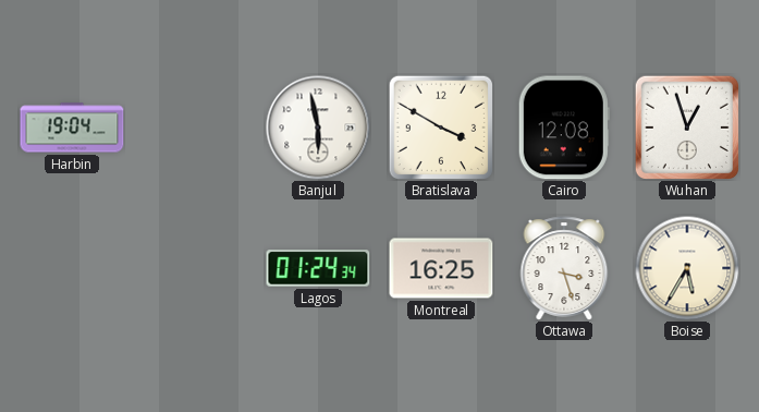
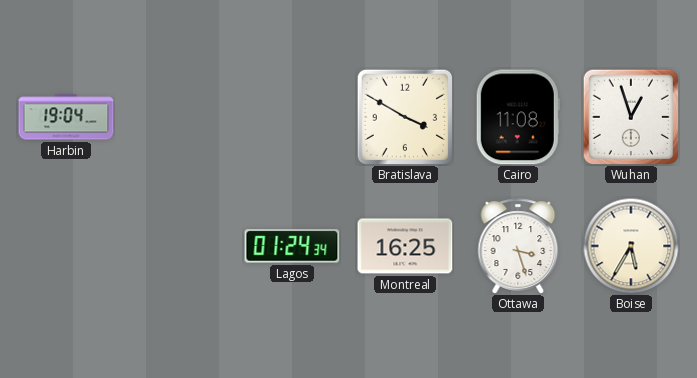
Banjul: 5:58 -> none
Cairo: 12:08 -> 11:08
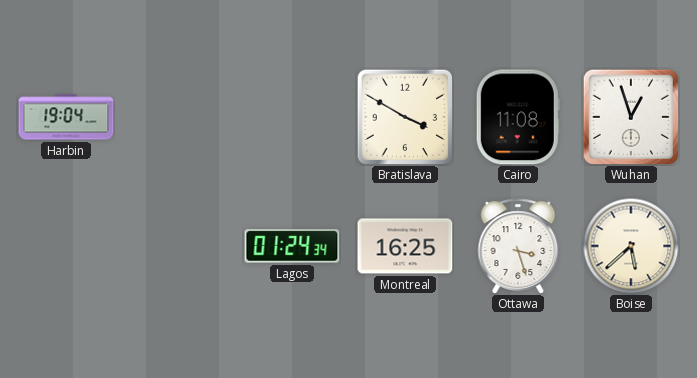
Boise: 5:35 -> 5:38
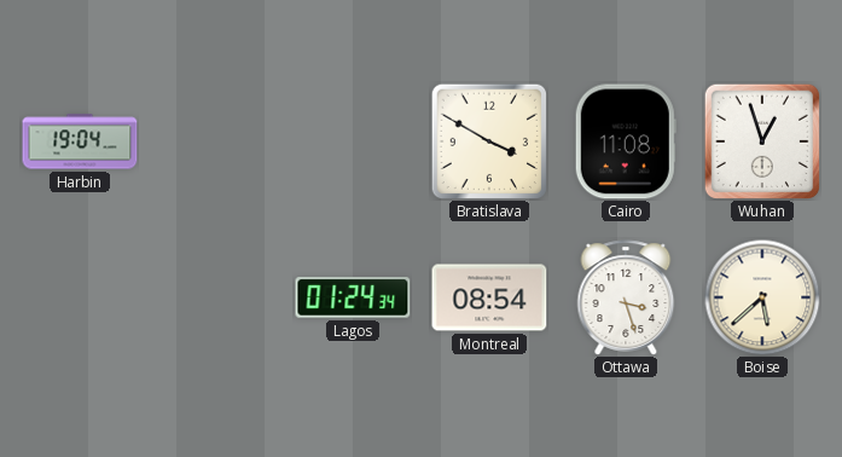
Montreal: 16:25 -> 08:54
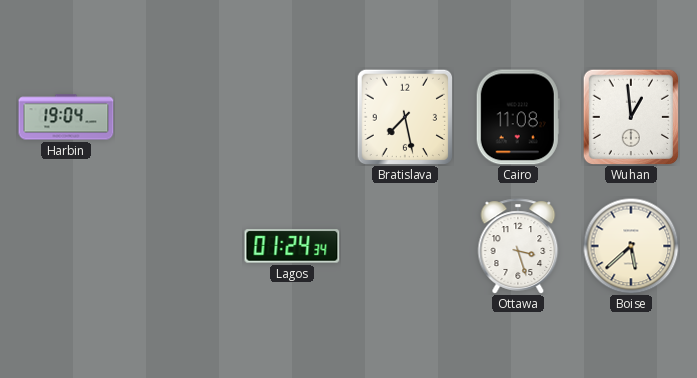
Bratislava: 3:50 -> 7:28
Wuhan: 12:57 -> 12:59
Montreal: 08:54 -> none
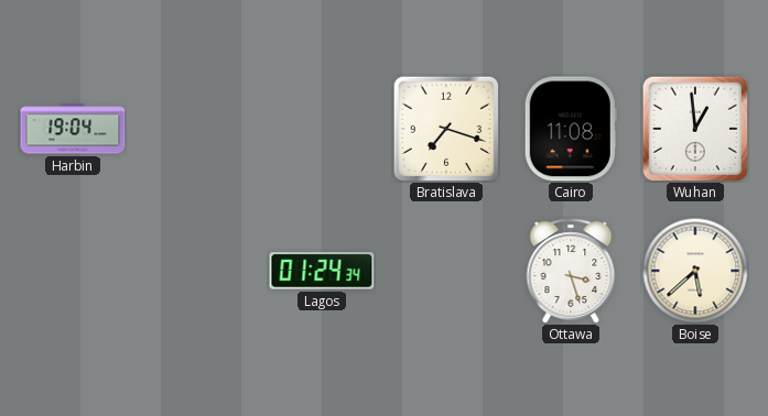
Bratislava: 7:28 -> 7:18
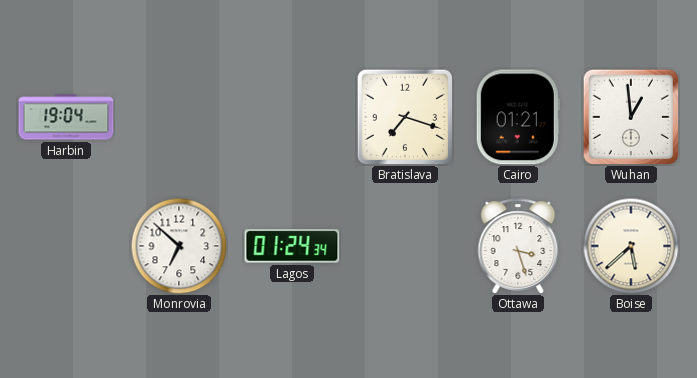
Cairo: 11:08 -> 01:21
Monrovia: none -> 6:52
